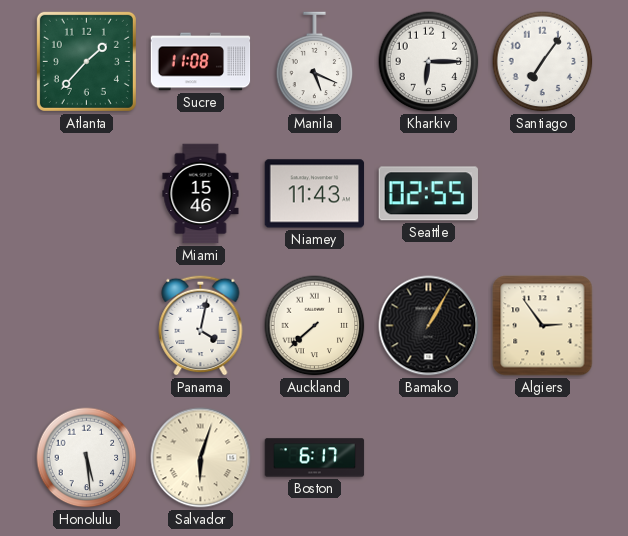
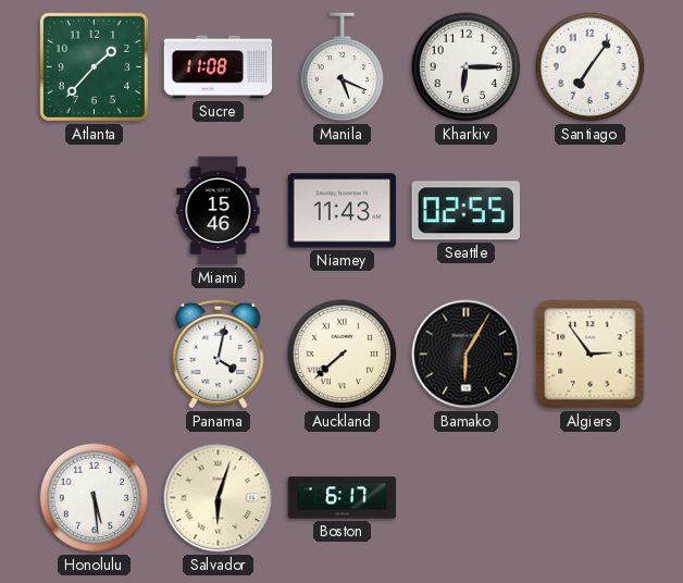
Bamako: 1:05 -> 6:05
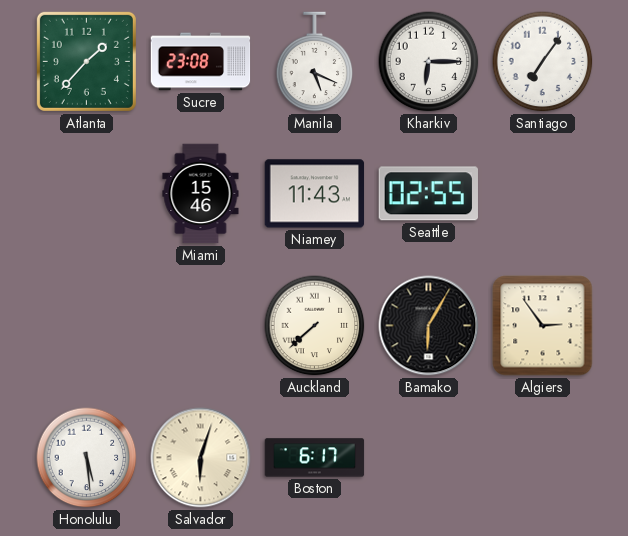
Sucre: 11:08 -> 23:08
Panama: 4:02 -> none
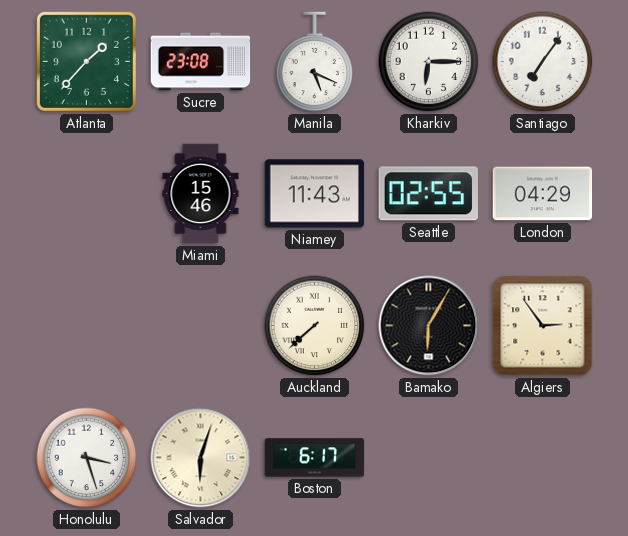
London: none -> 04:29
Honolulu: 5:29 -> 3:27
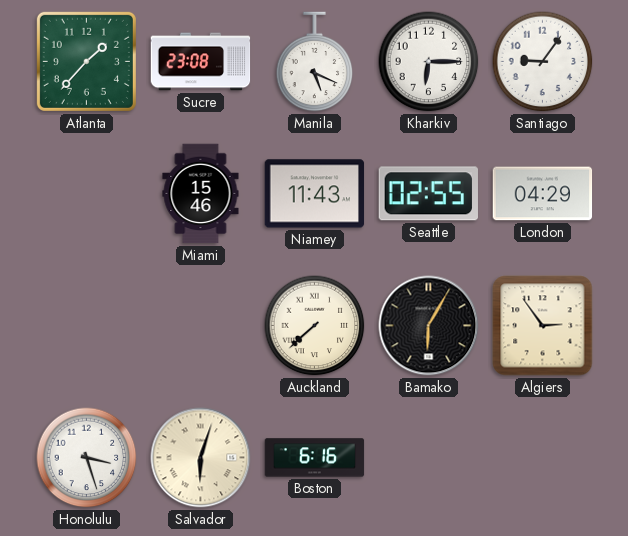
Santiago: 7:06 -> 9:06
Boston: 6:17 -> 6:16
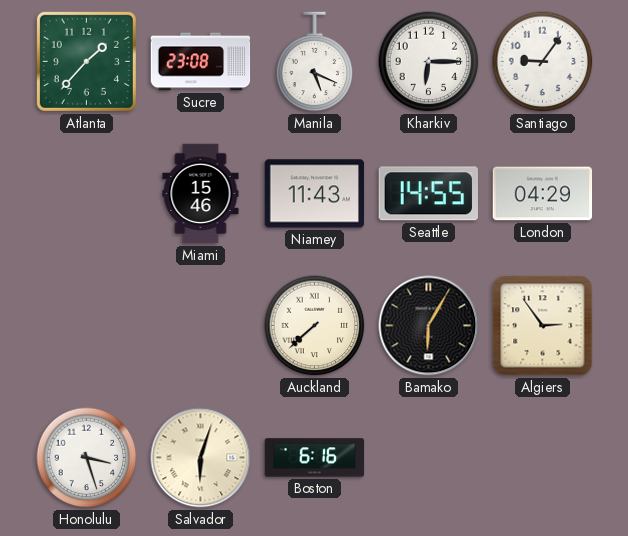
Seattle: 02:55 -> 14:55
